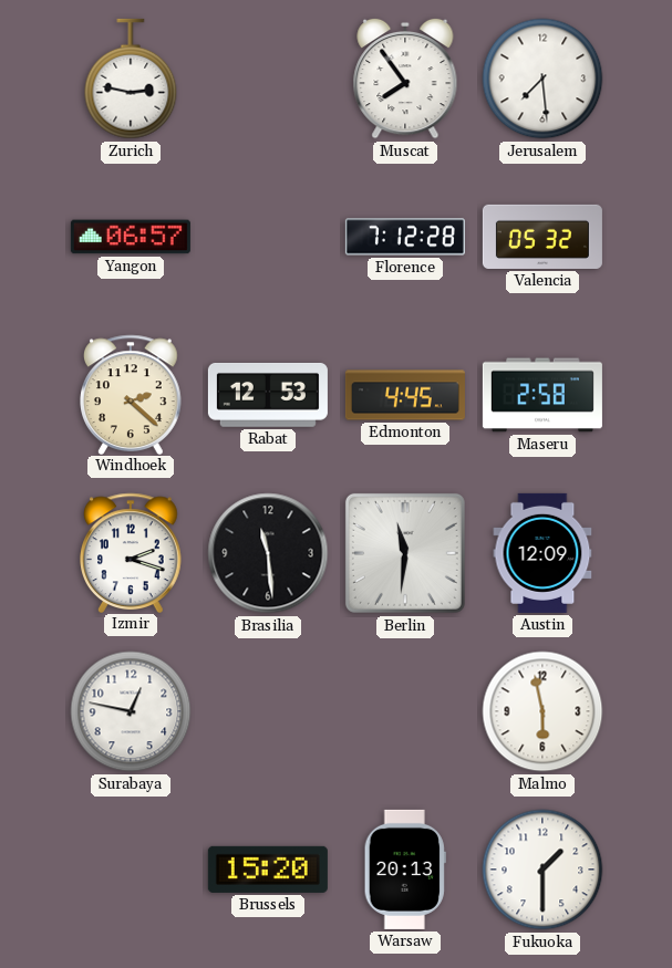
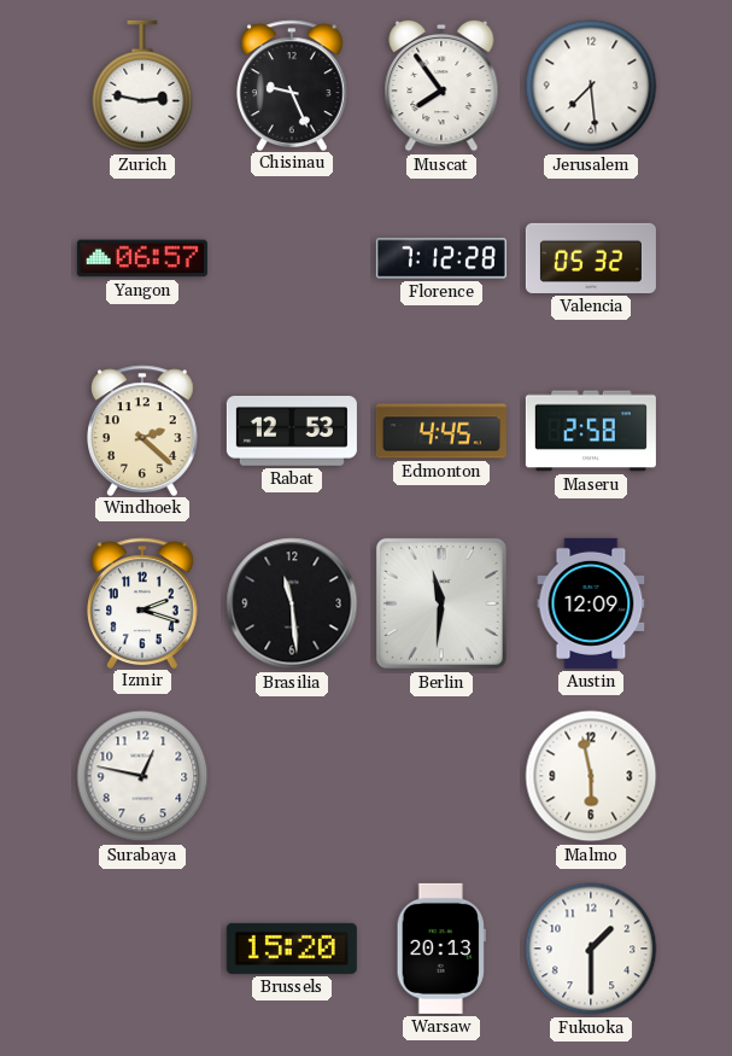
Chisinau: none -> 9:26
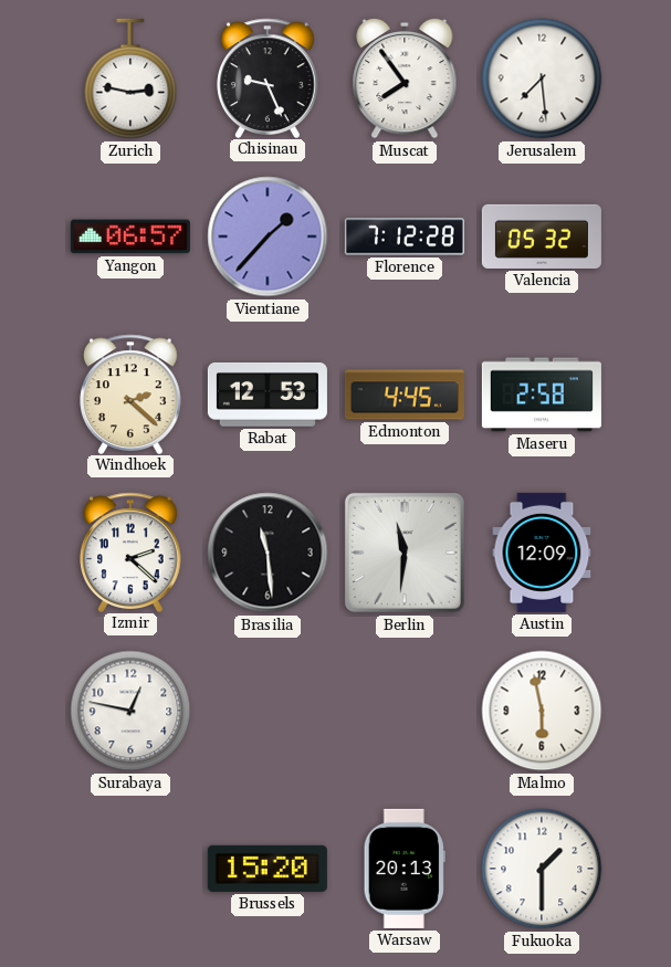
Vientiane: none -> 1:37
Izmir: 2:18 -> 2:22
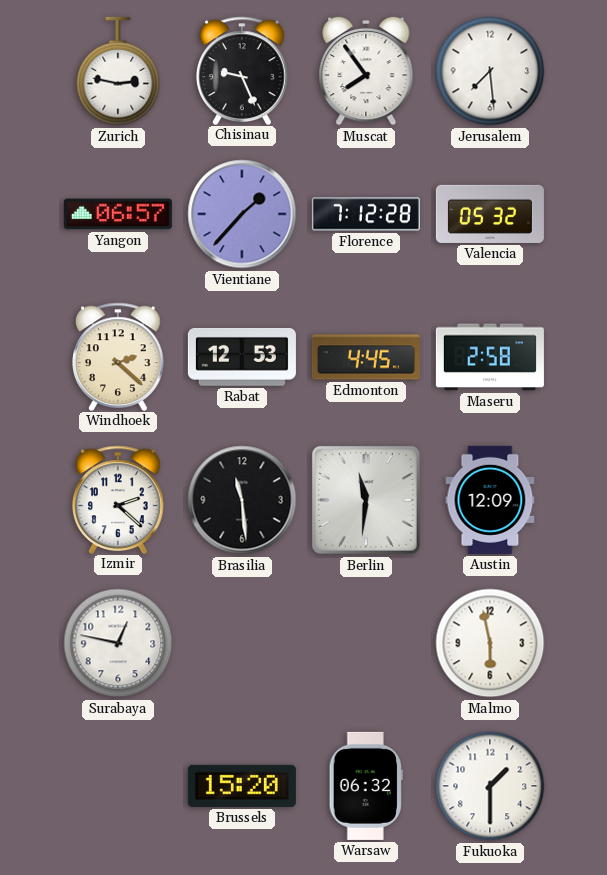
Warsaw: 20:13 -> 06:32
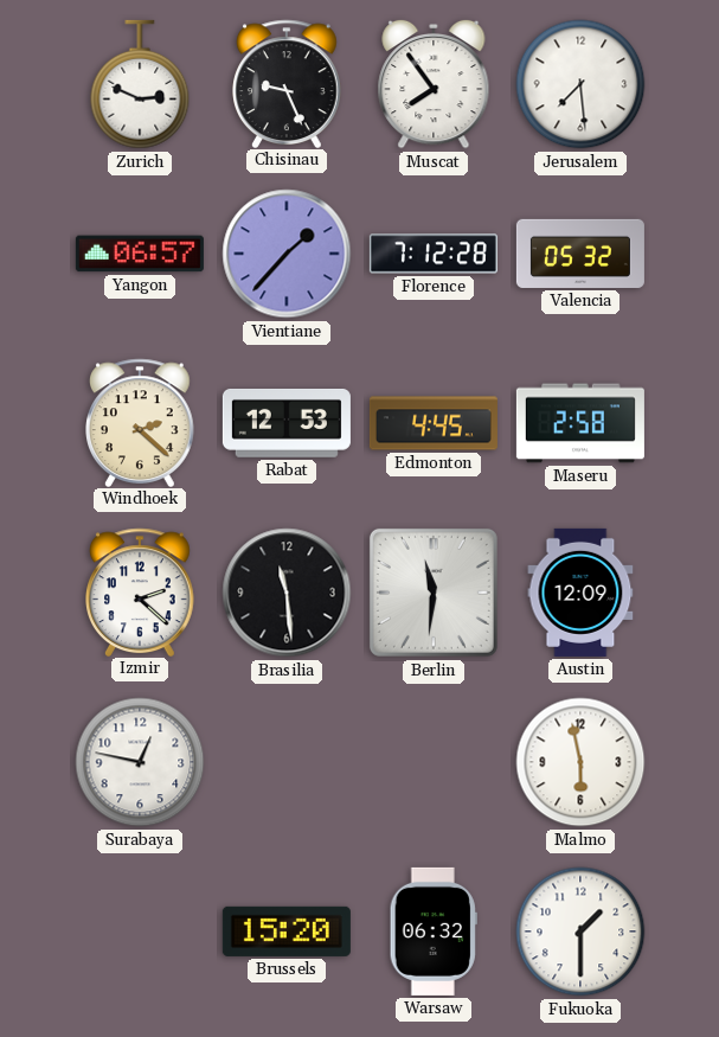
Zurich: 2:47 -> 2:49
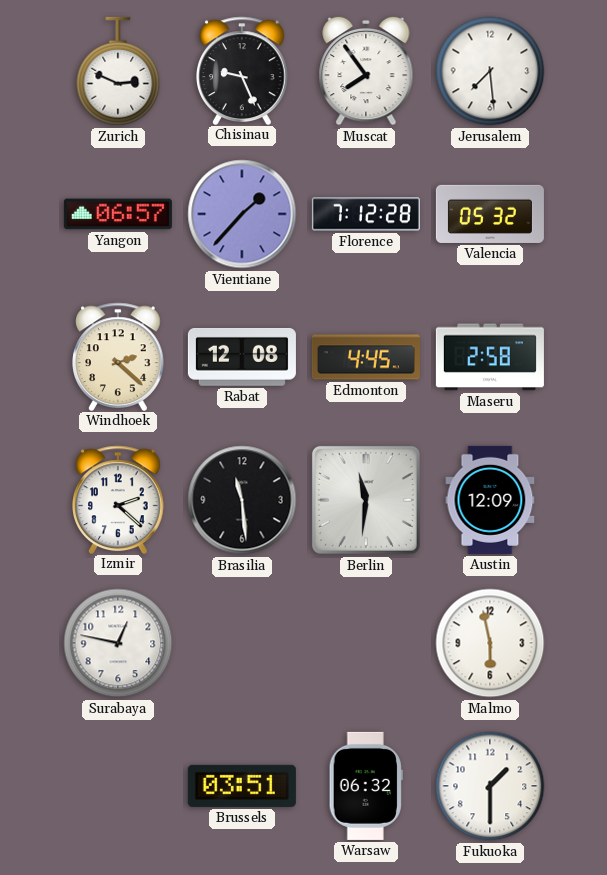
Rabat: 12:53 -> 12:08
Brussels: 15:20 -> 03:51
